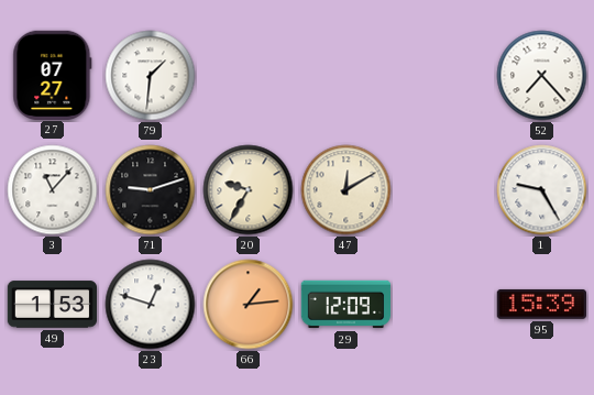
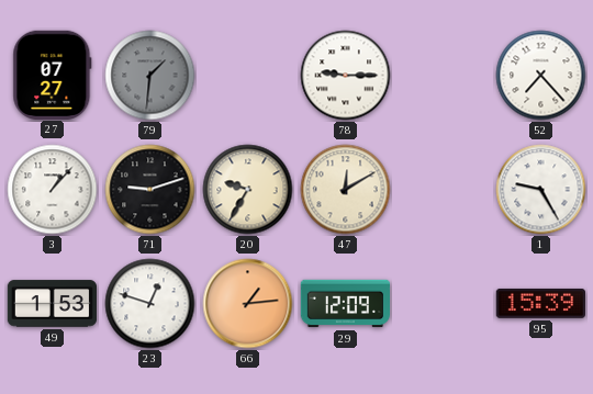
79 dial: white -> grey
78: none -> 9:15
3: 11:07 -> 1:07
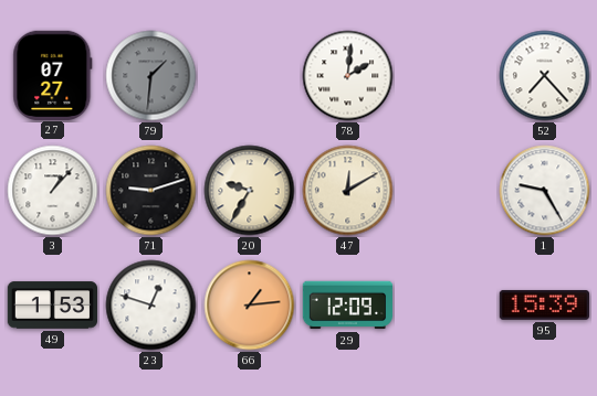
78: 9:15 -> 2:01
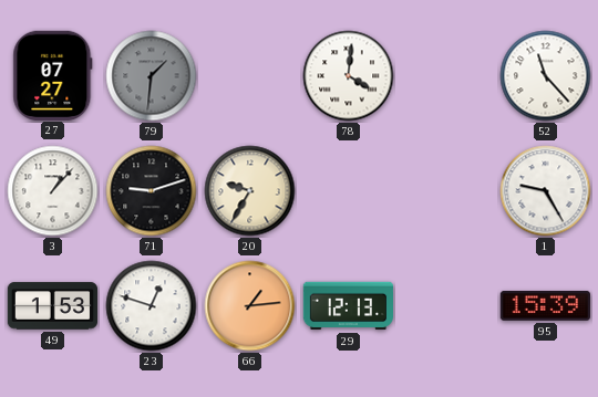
78: 2:01 -> 4:01
52: 7:23 -> 11:23
47: 12:10 -> none
29: 12:09 -> 12:13
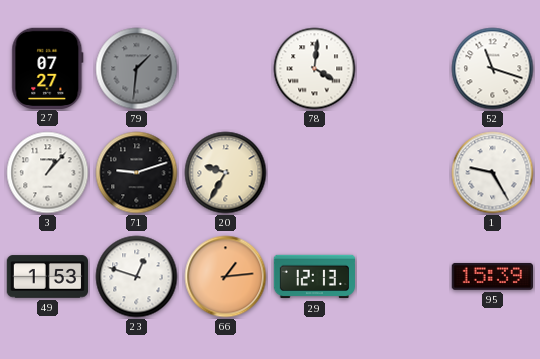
52: 11:23 -> 11:18
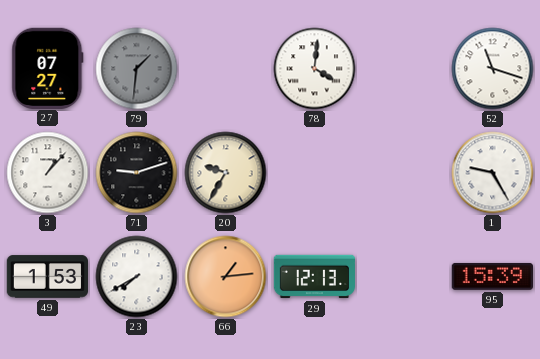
23: 12:48 -> 7:40
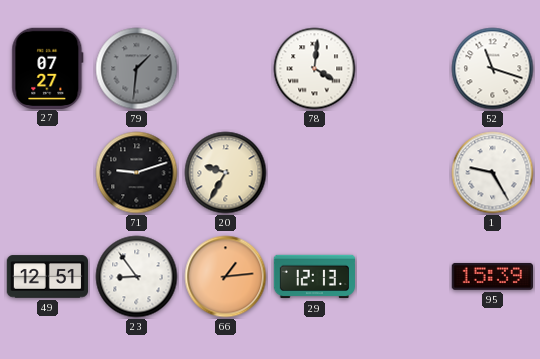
3: 1:07 -> none
49: 1:53 -> 12:51
23: 7:40 -> 8:54
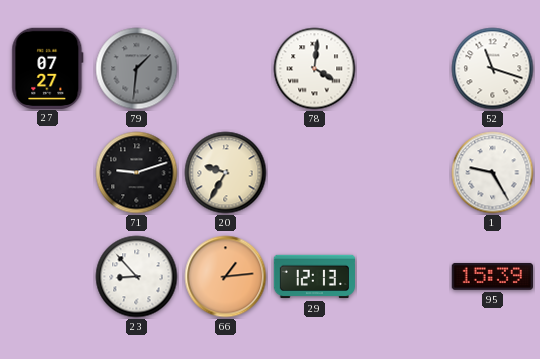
49: 12:51 -> none
23: 8:54 -> 8:53
